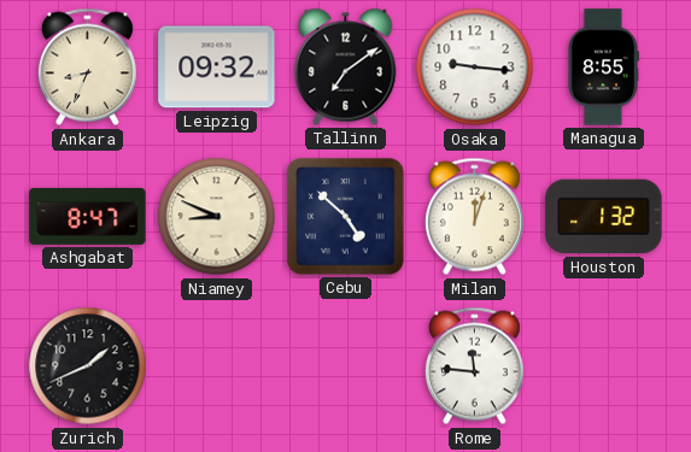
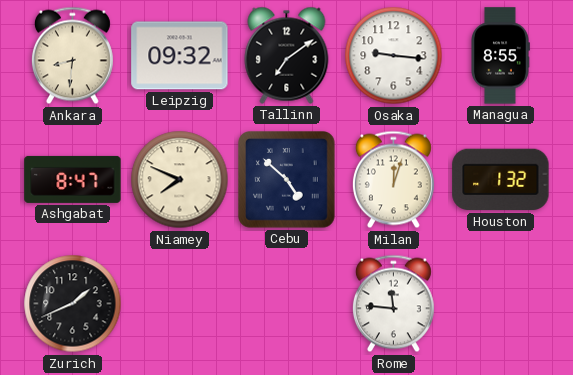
Ankara: 8:34 -> 8:31
Niamey: 8:49 -> 7:49
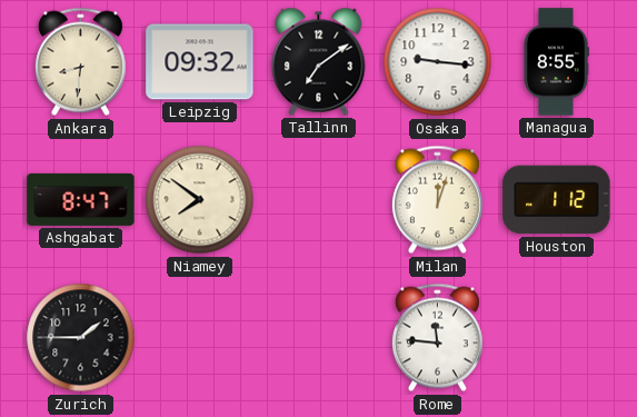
Niamey: 7:49 -> 7:51
Cebu: 4:52 -> none
Houston: 1:32 -> 1:12
Zurich: 1:41 -> 1:45
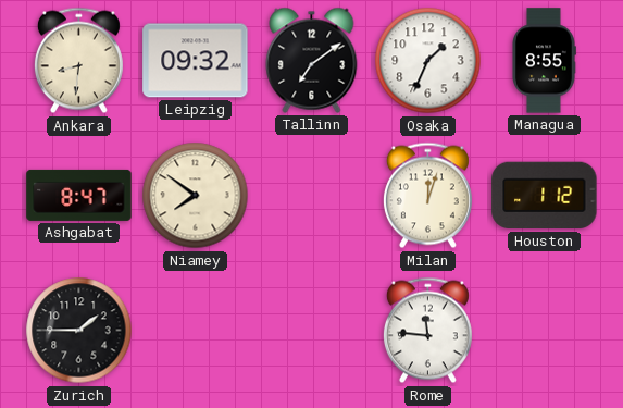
Osaka: 9:16 -> 1:34
